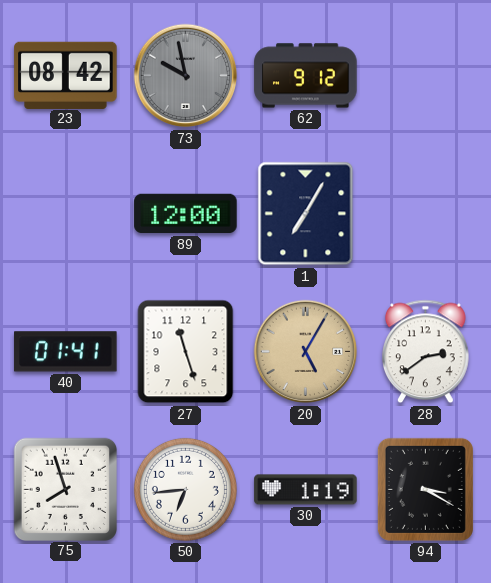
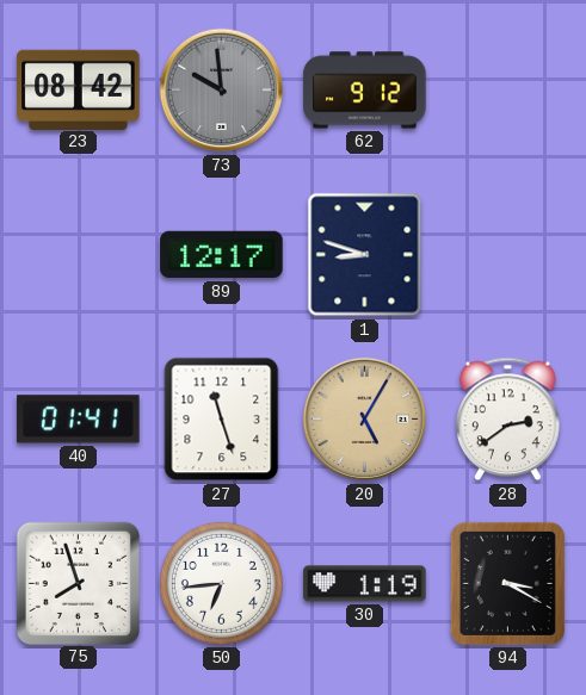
73: 9:58 -> 9:59
89: 12:00 -> 12:17
1: 7:05 -> 8:48
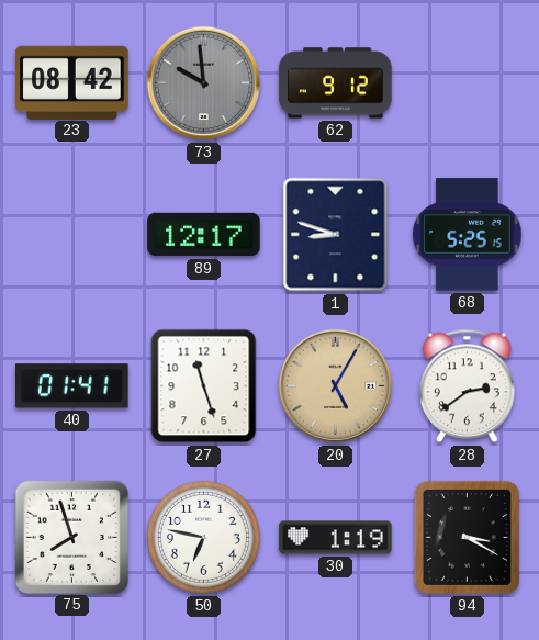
68: none -> 5:25
50: 6:44 -> 6:47
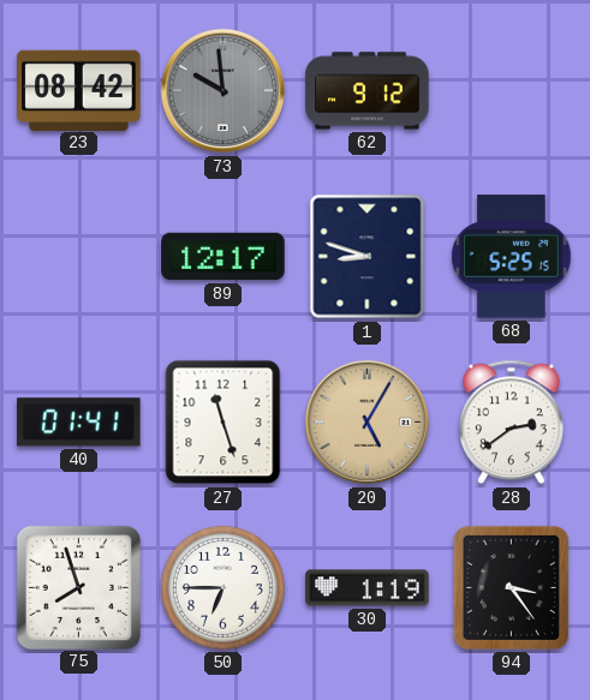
50: 6:47 -> 6:45
94: 3:20 -> 3:24
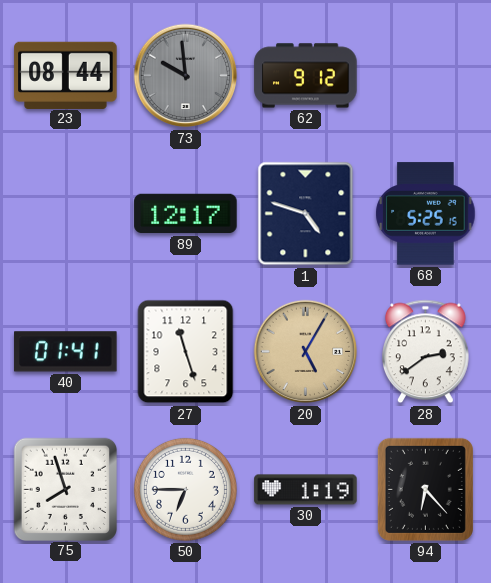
23: 08:42 -> 08:44
1: 8:48 -> 4:48
94: 3:24 -> 6:23
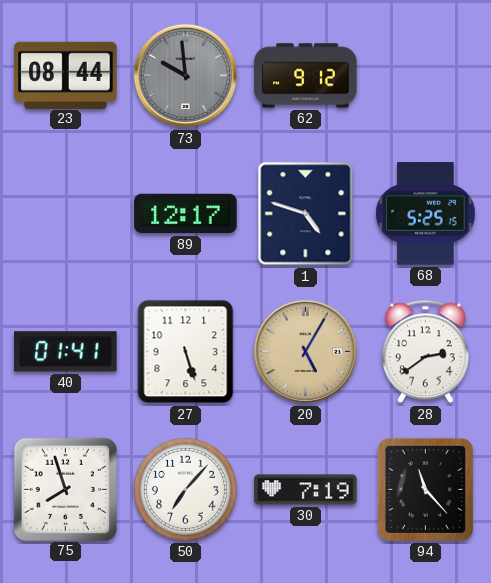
27: 11:27 -> 5:27
50: 6:45 -> 7:07
30: 1:19 -> 7:19
94: 6:23 -> 11:23
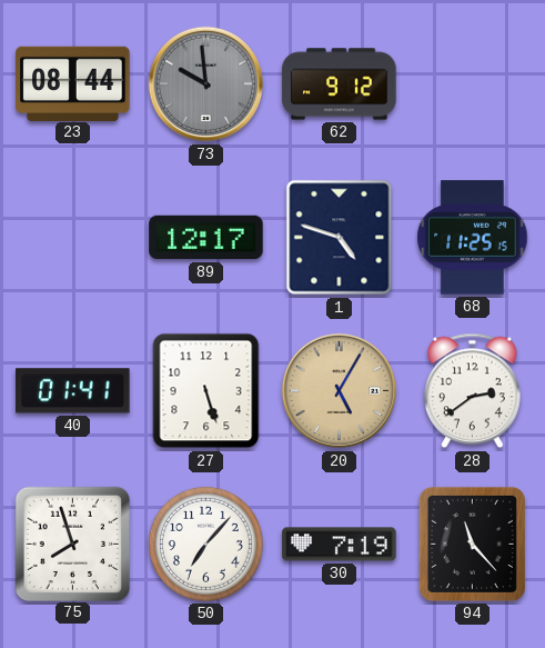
68: 5:25 -> 11:25
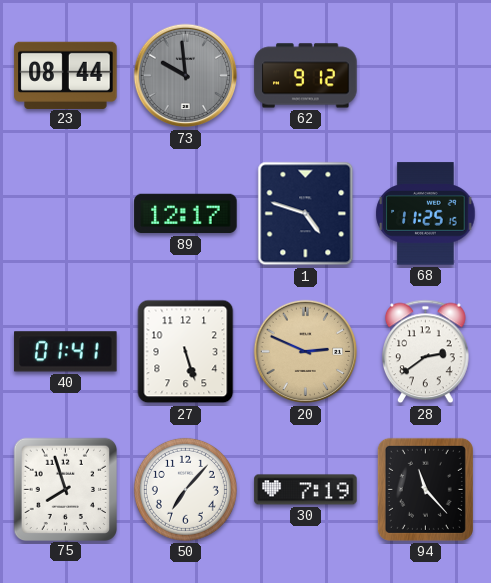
20: 5:05 -> 2:49
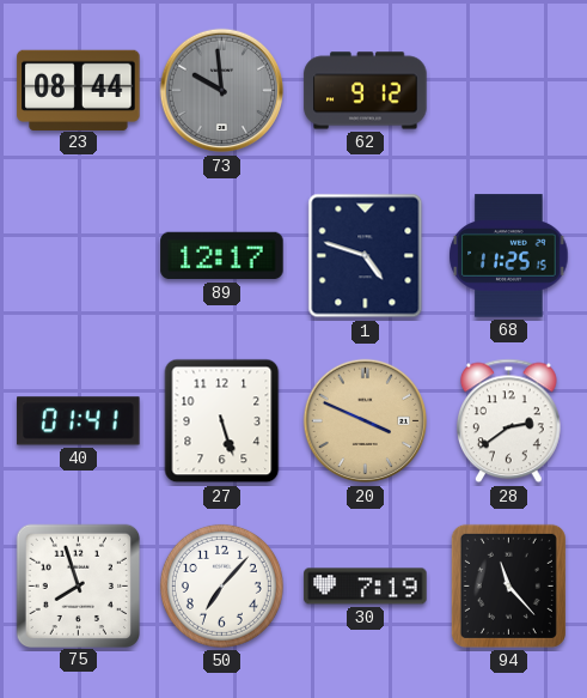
20: 2:49 -> 3:49
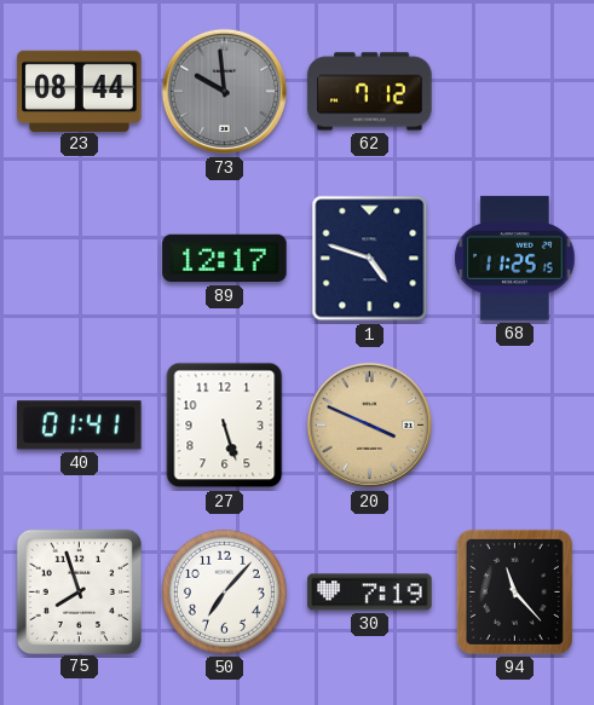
62: 9:12 -> 7:12
28: 2:39 -> none
